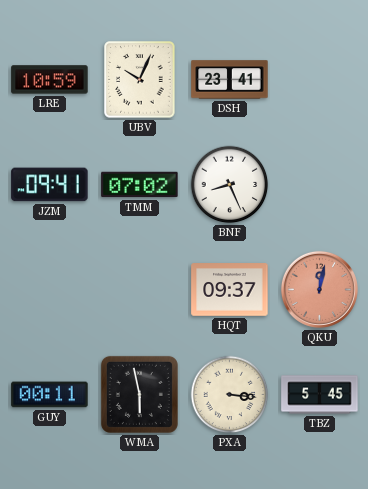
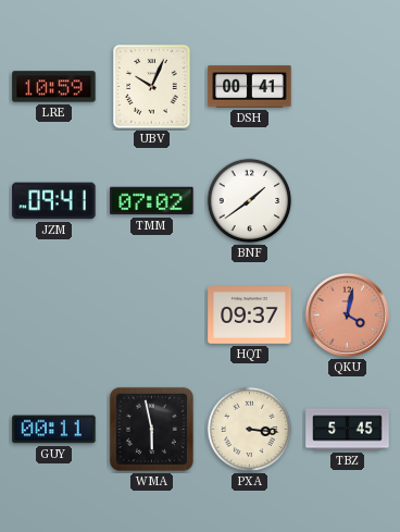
DSH: 23:41 -> 00:41
BNF: 8:26 -> 1:39
QKU: 12:02 -> 4:02
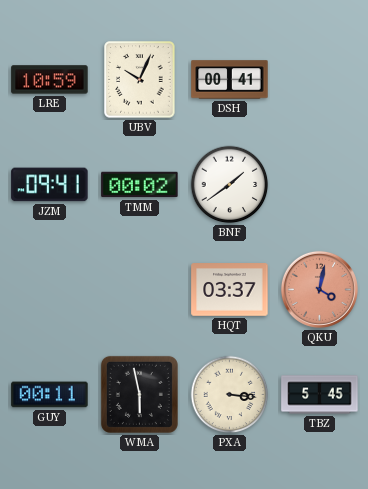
TMM: 07:02 -> 00:02
HQT: 09:37 -> 03:37
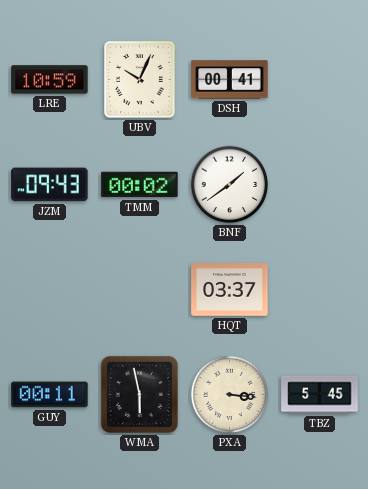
JZM: 09:41 -> 09:43
QKU: 4:02 -> none
